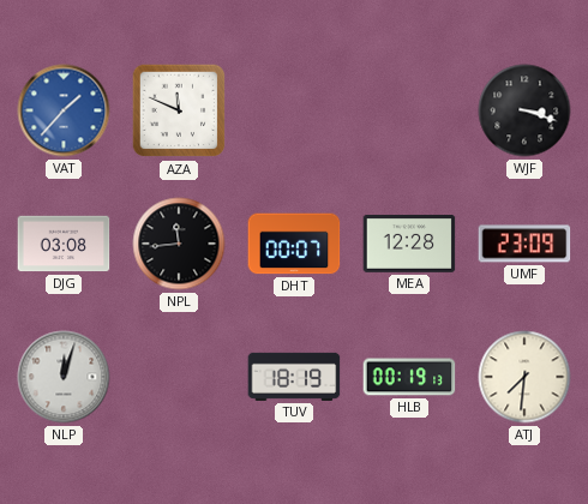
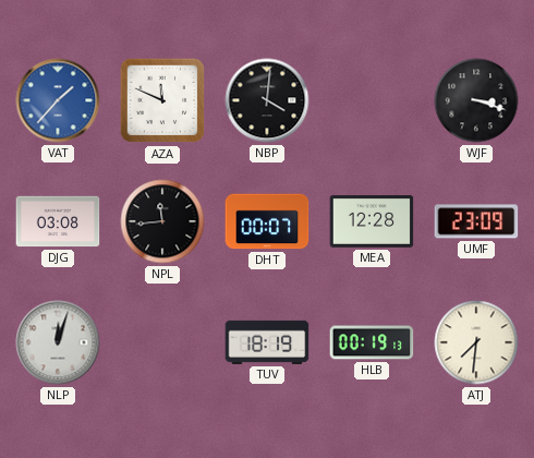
NBP: none -> 4:01
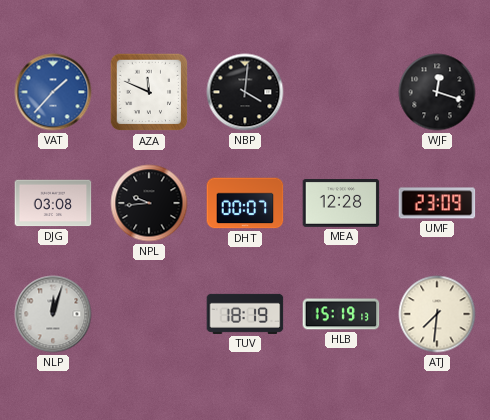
WJF: 3:18 -> 12:18
NPL: 11:44 -> 9:44
HLB: 00:19 -> 15:19
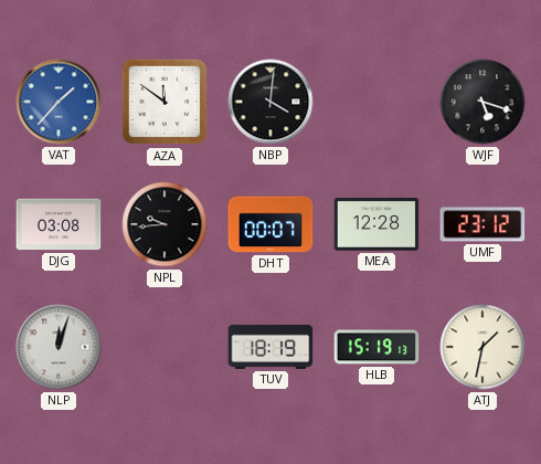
AZA: 11:49 -> 11:51
WJF: 12:18 -> 5:18
UMF: 23:09 -> 23:12
ATJ: 7:31 -> 1:32
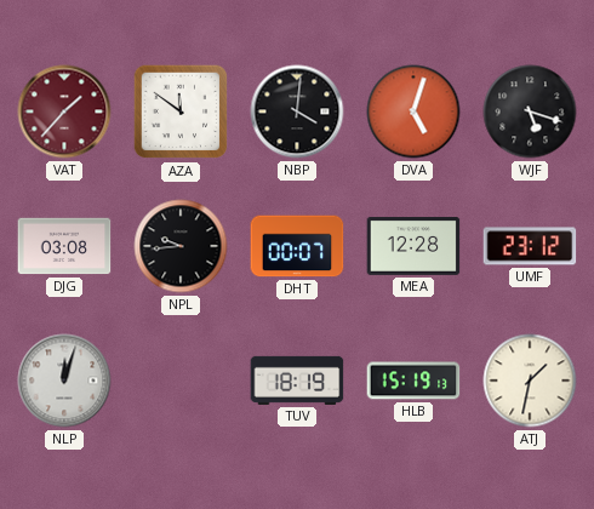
VAT dial: blue -> burgundy
DVA: none -> 5:03
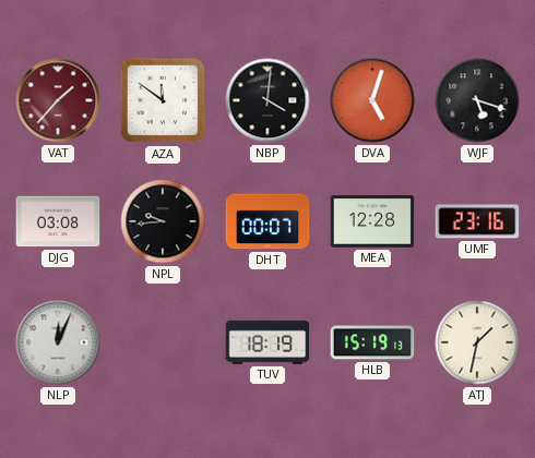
UMF: 23:12 -> 23:16
NLP: 12:03 -> 12:04
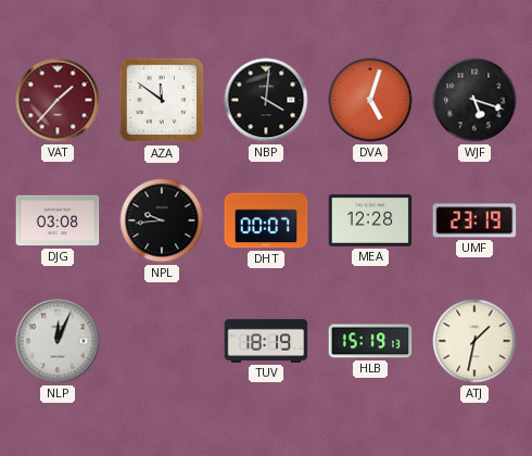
UMF: 23:16 -> 23:19
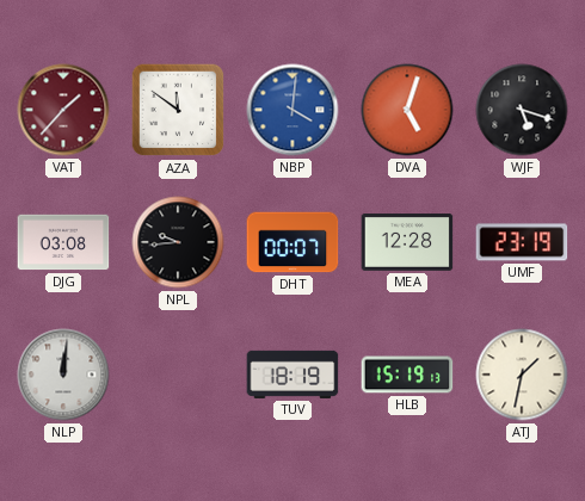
NBP dial: black -> blue
NLP: 12:04 -> 12:01
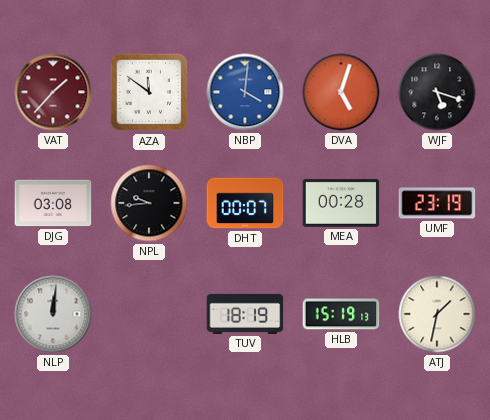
MEA: 12:28 -> 00:28
